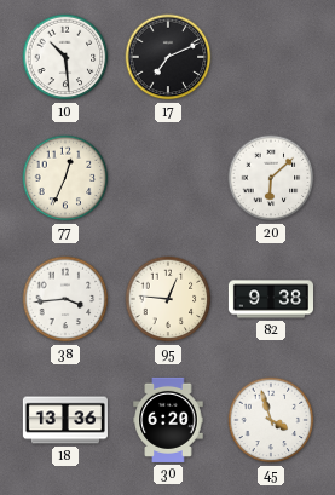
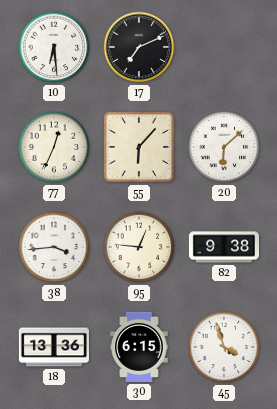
10: 10:29 -> 6:29
55: none -> 6:07
30: 6:20 -> 6:15
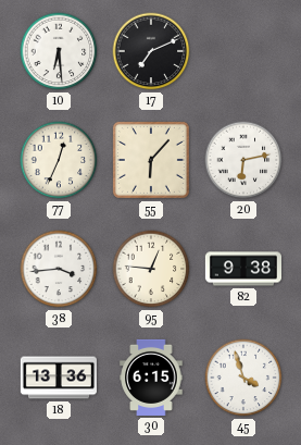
20: 6:08 -> 6:13
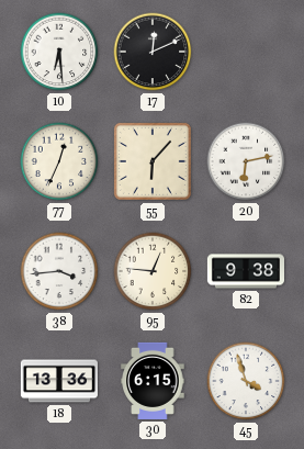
17: 7:11 -> 12:11
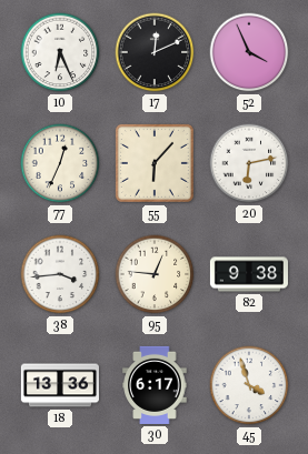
10: 6:29 -> 6:26
52: none -> 3:56
30: 6:15 -> 6:17
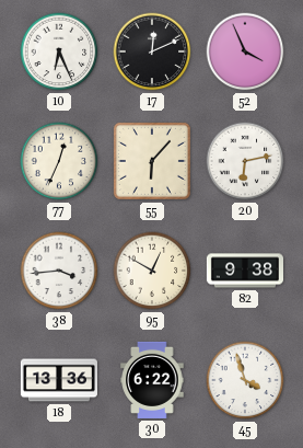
95: 12:46 -> 12:50
30: 6:17 -> 6:22
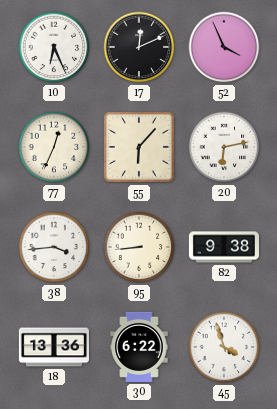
95: 12:50 -> 8:44
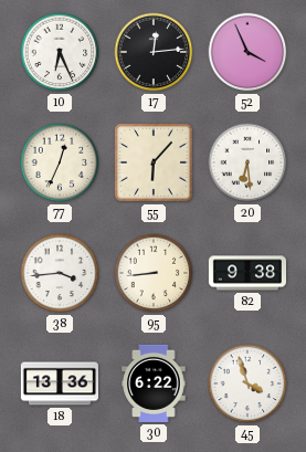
17: 12:11 -> 12:14
20: 6:13 -> 6:29
